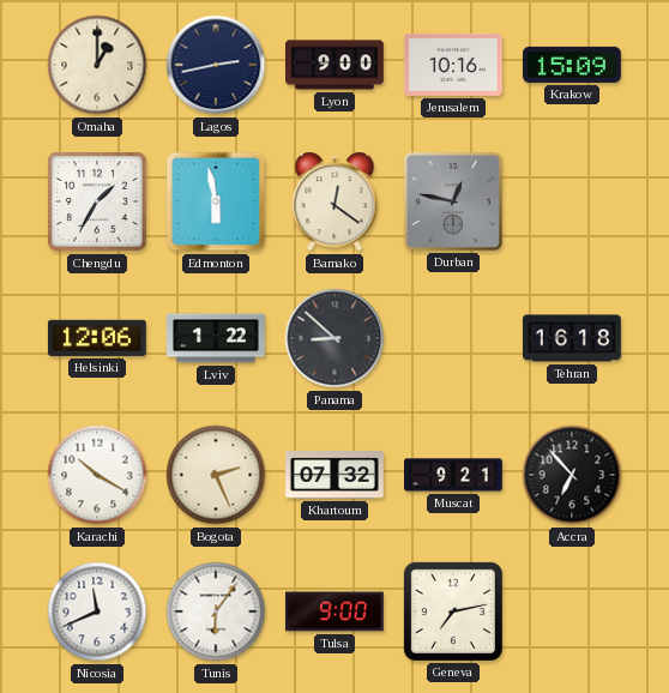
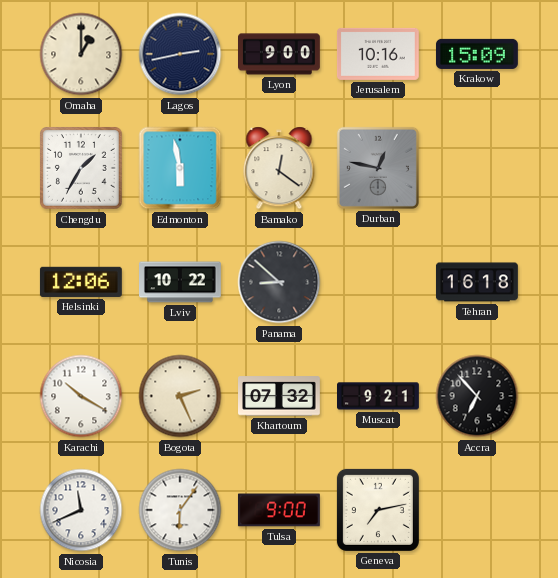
Lviv: 1:22 -> 10:22
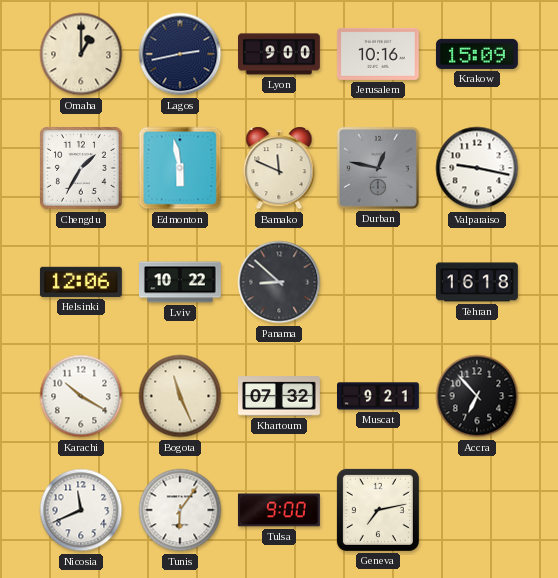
Bamako: 12:21 -> 11:49
Valparaiso: none -> 9:17
Bogota: 2:26 -> 11:26
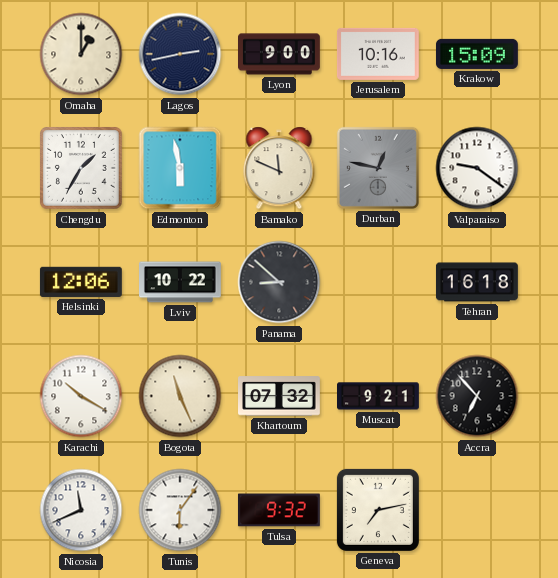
Valparaiso: 9:17 -> 9:21
Tulsa: 9:00 -> 9:32
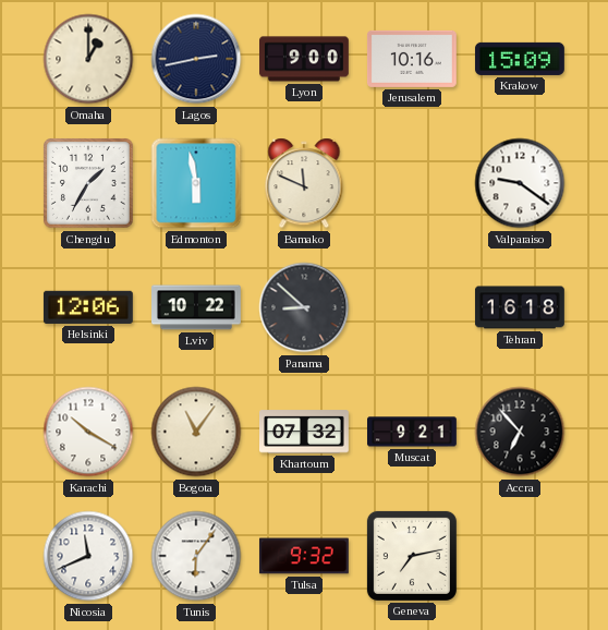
Durban: 12:47 -> none
Bogota: 11:26 -> 11:06
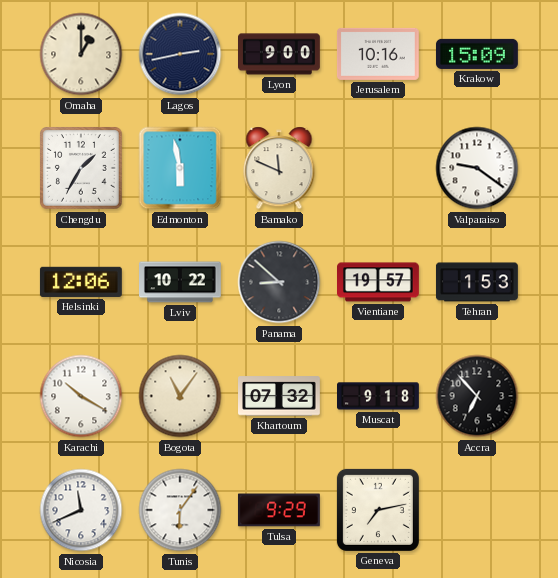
Vientiane: none -> 19:57
Tehran: 16:18 -> 1:53
Muscat: 9:21 -> 9:18
Tulsa: 9:32 -> 9:29
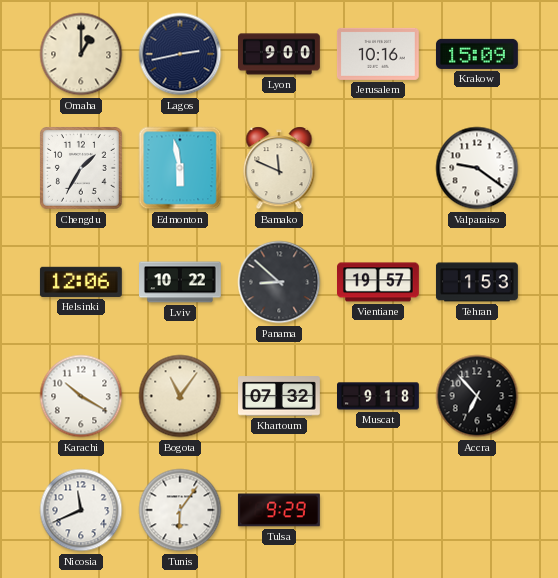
Geneva: 7:13 -> none
